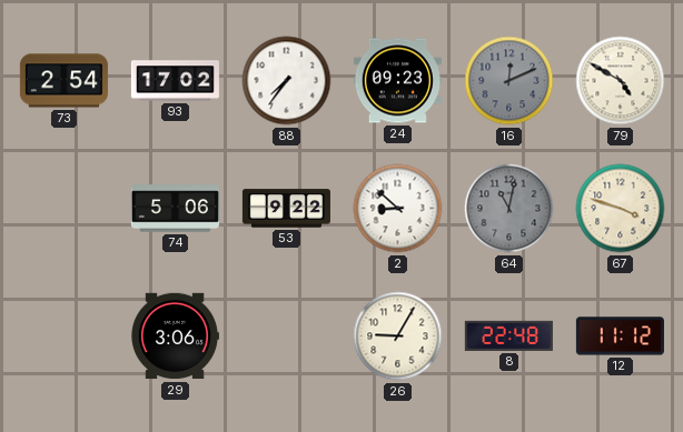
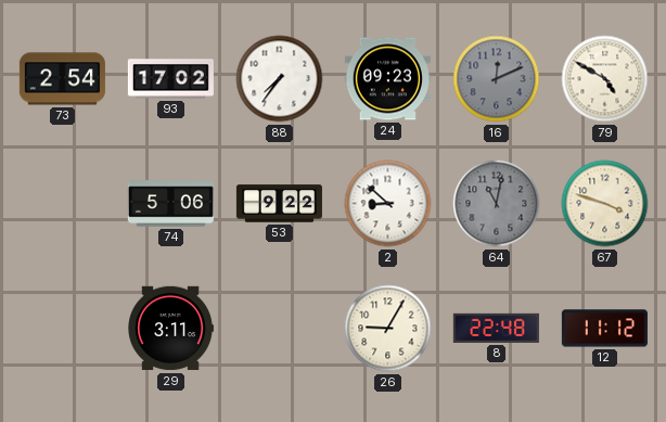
29: 3:06 -> 3:11
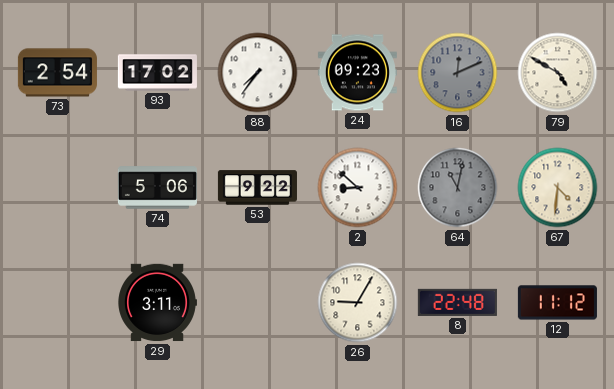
67: 3:48 -> 4:31
